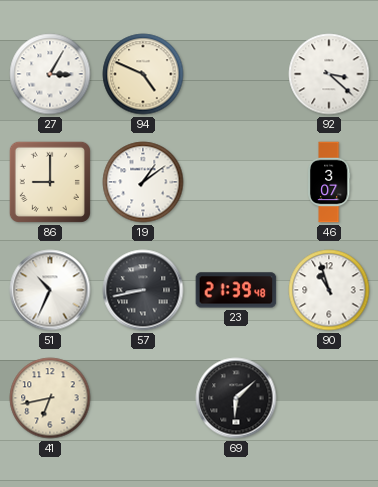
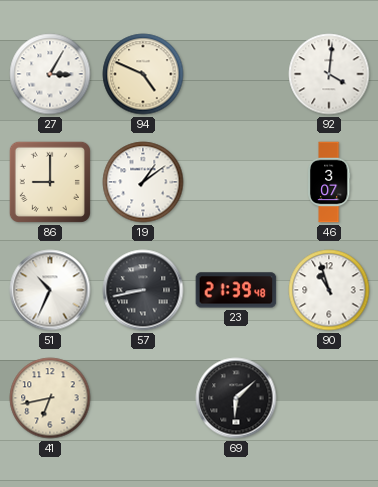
92: 3:22 -> 4:01
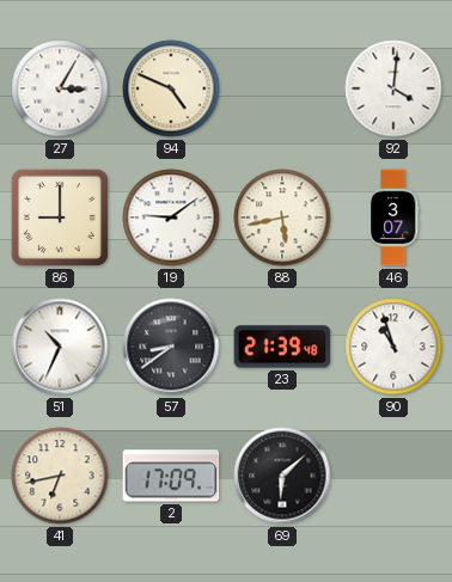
19: 1:09 -> 9:09
88: none -> 5:43
57: 8:43 -> 8:39
2: none -> 17:09
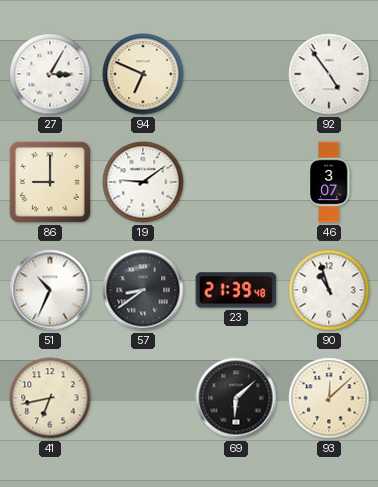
94: 4:49 -> 6:49
92: 4:01 -> 4:54
88: 5:43 -> none
2: 17:09 -> none
93: none -> 12:08
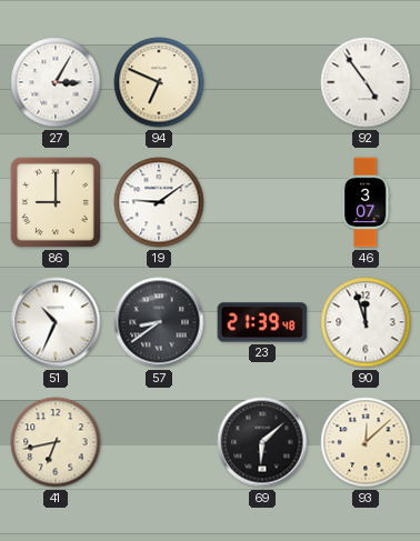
90: 10:57 -> 11:57
